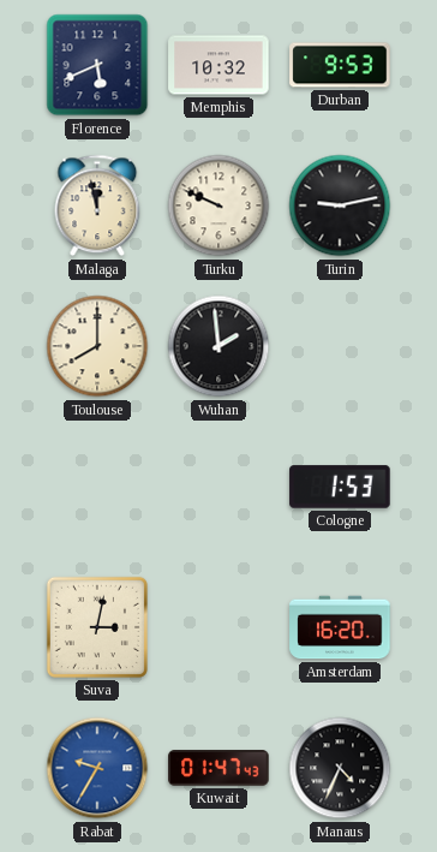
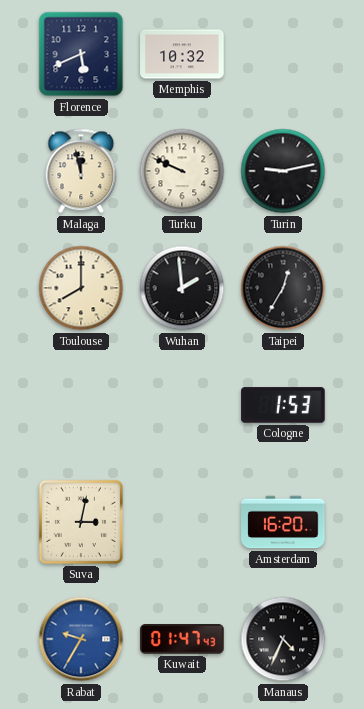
Durban: 9:53 -> none
Taipei: none -> 12:35
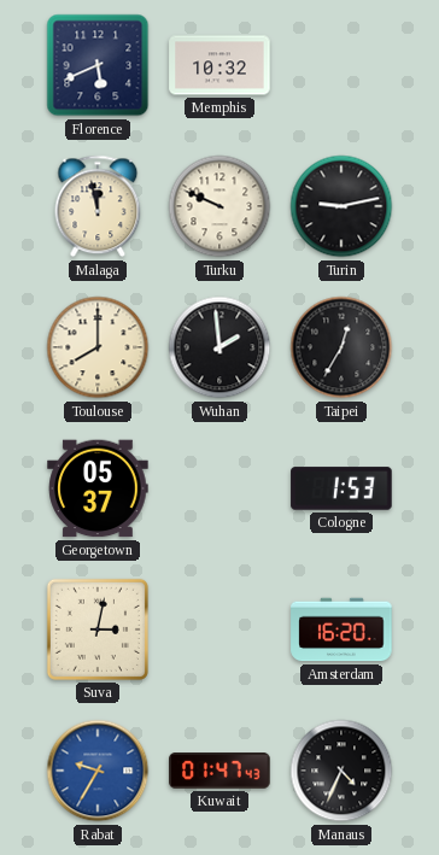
Georgetown: none -> 05:37
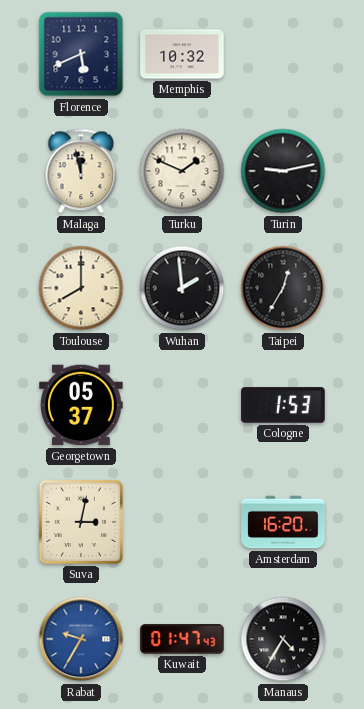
Turku: 9:49 -> 1:49
Manaus: 4:34 -> 4:35
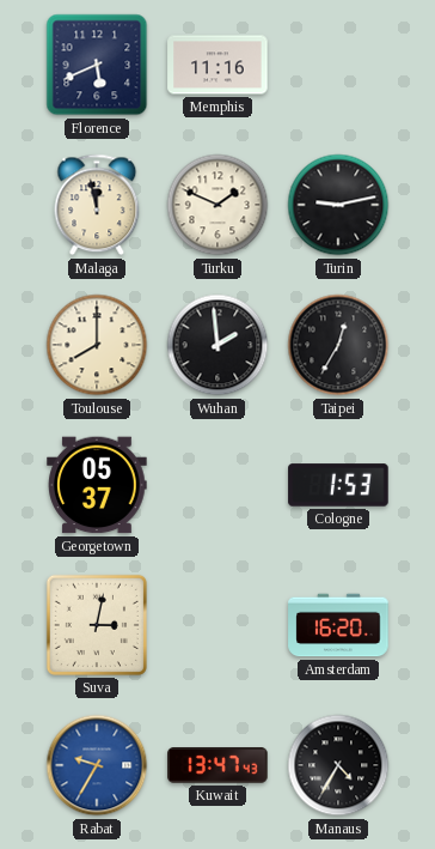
Memphis: 10:32 -> 11:16
Kuwait: 01:47 -> 13:47
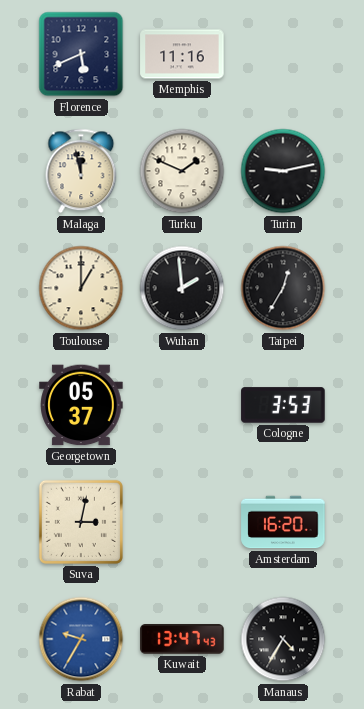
Toulouse: 8:00 -> 1:00
Cologne: 1:53 -> 3:53
